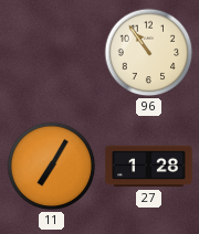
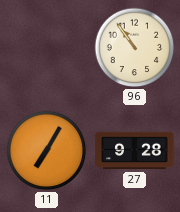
27: 1:28 -> 9:28
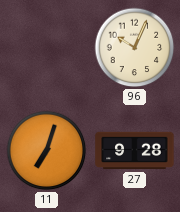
96: 10:54 -> 10:04
11: 7:05 -> 7:03
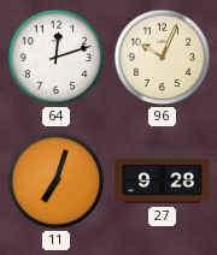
64: none -> 12:12
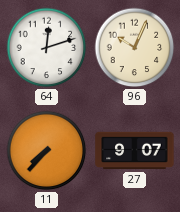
11: 7:03 -> 7:37
27: 9:28 -> 9:07
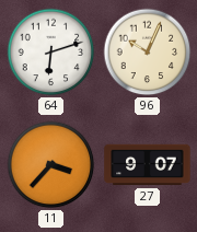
64: 12:12 -> 6:12
11: 7:37 -> 3:37
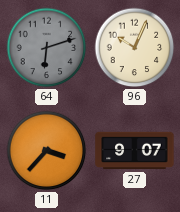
64 dial: white -> grey
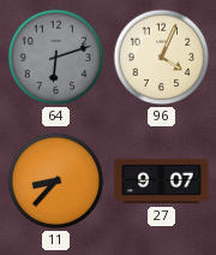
96: 10:04 -> 4:04
11: 3:37 -> 8:37
